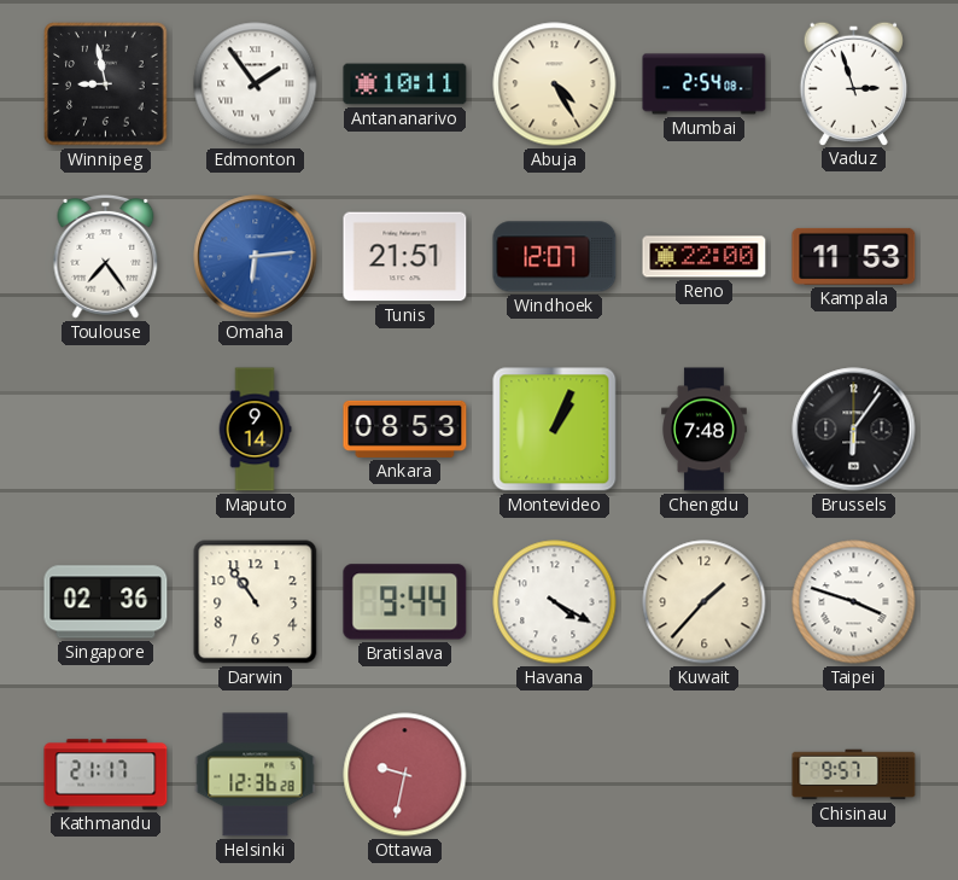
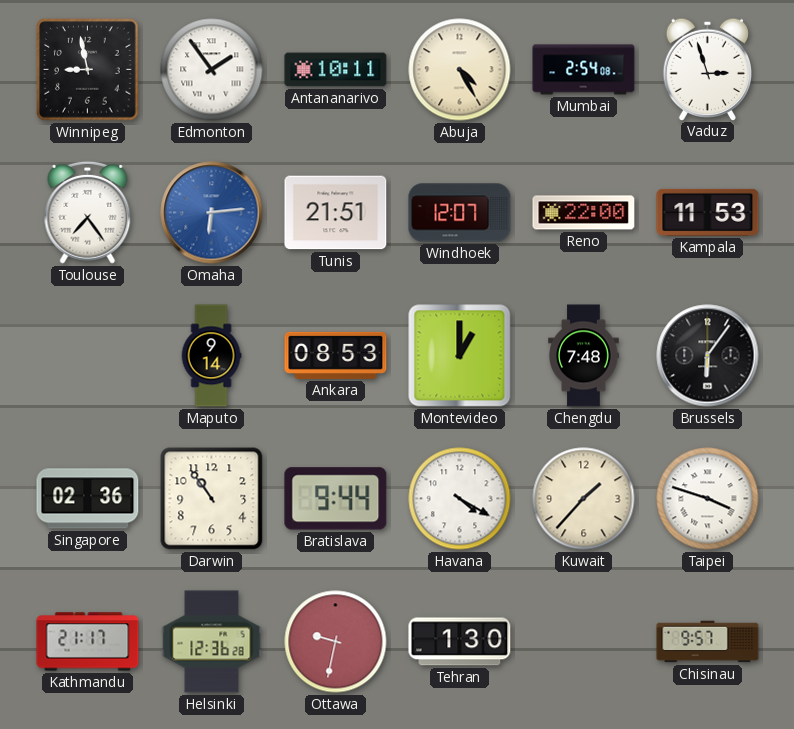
Montevideo: 1:04 -> 1:00
Tehran: none -> 1:30
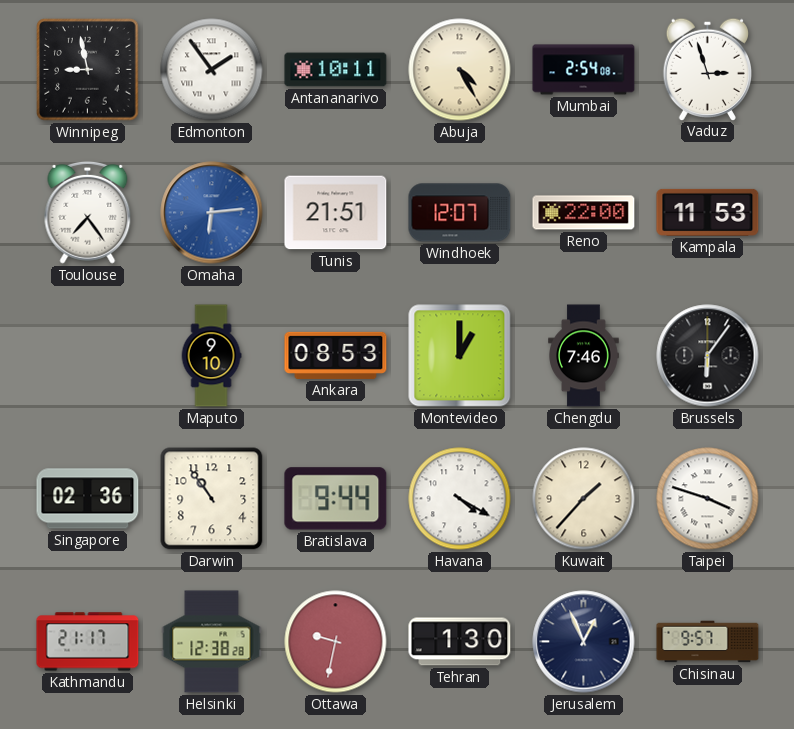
Maputo: 9:14 -> 9:10
Chengdu: 7:48 -> 7:46
Helsinki: 12:36 -> 12:38
Jerusalem: none -> 12:56
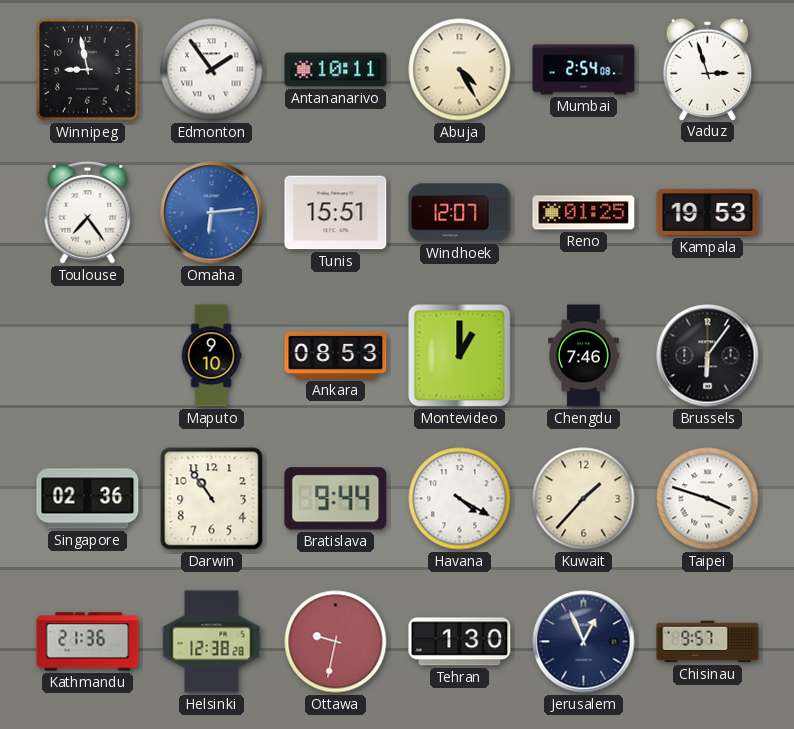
Tunis: 21:51 -> 15:51
Reno: 22:00 -> 01:25
Kampala: 11:53 -> 19:53
Kathmandu: 21:17 -> 21:36
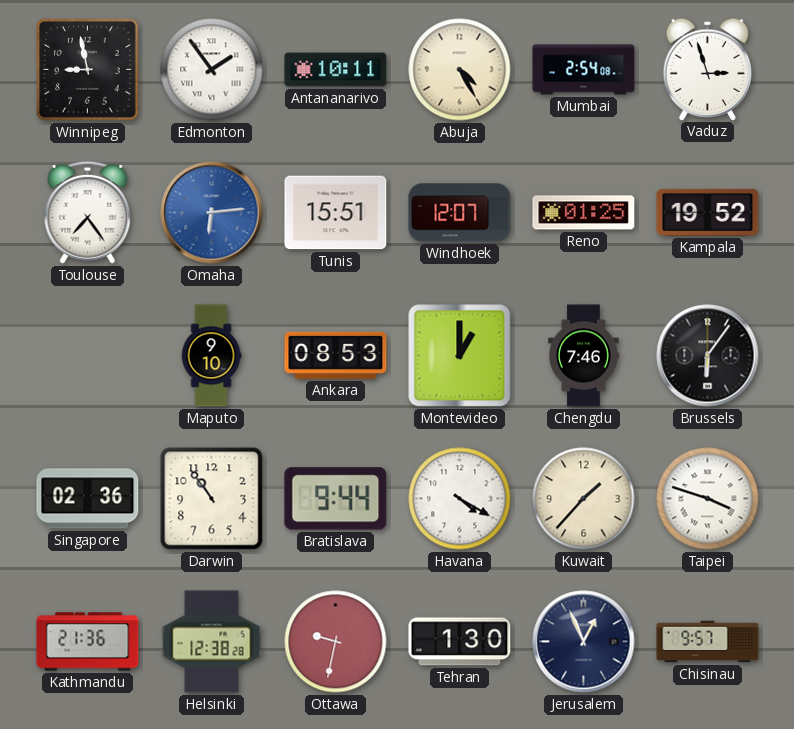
Kampala: 19:53 -> 19:52
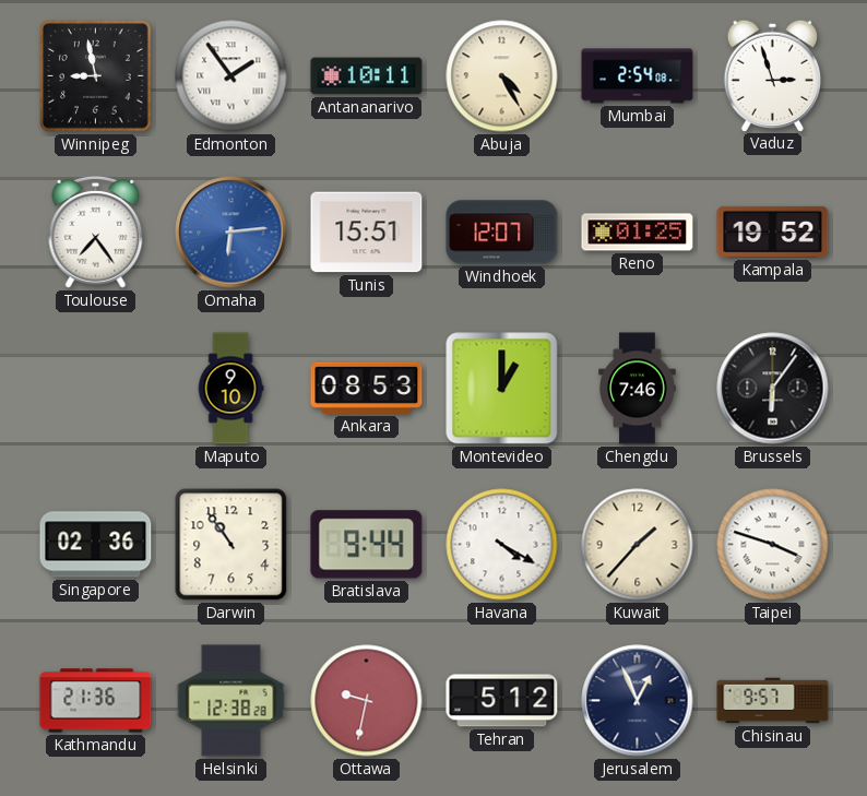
Tehran: 1:30 -> 5:12
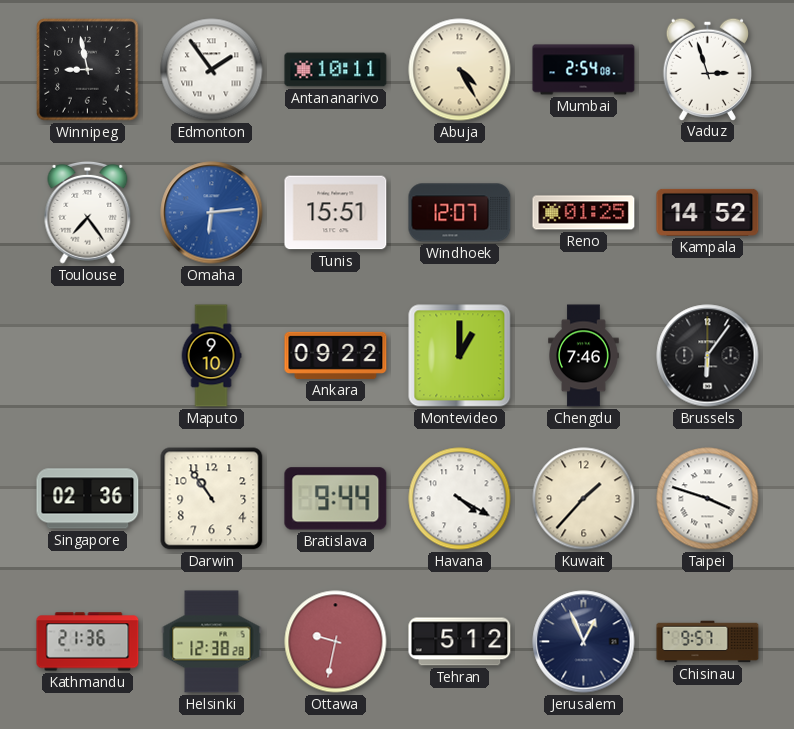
Kampala: 19:52 -> 14:52
Ankara: 08:53 -> 09:22
